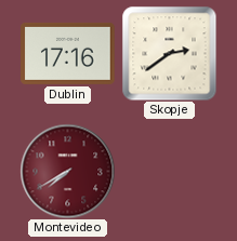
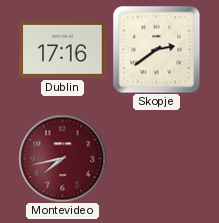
Montevideo: 7:40 -> 7:43
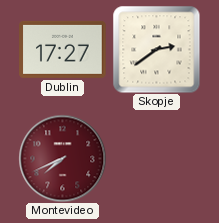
Dublin: 17:16 -> 17:27
Montevideo: 7:43 -> 7:41
